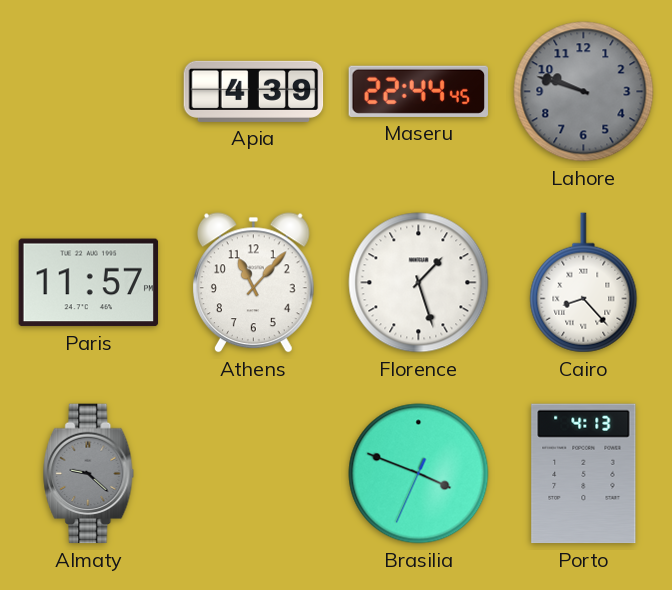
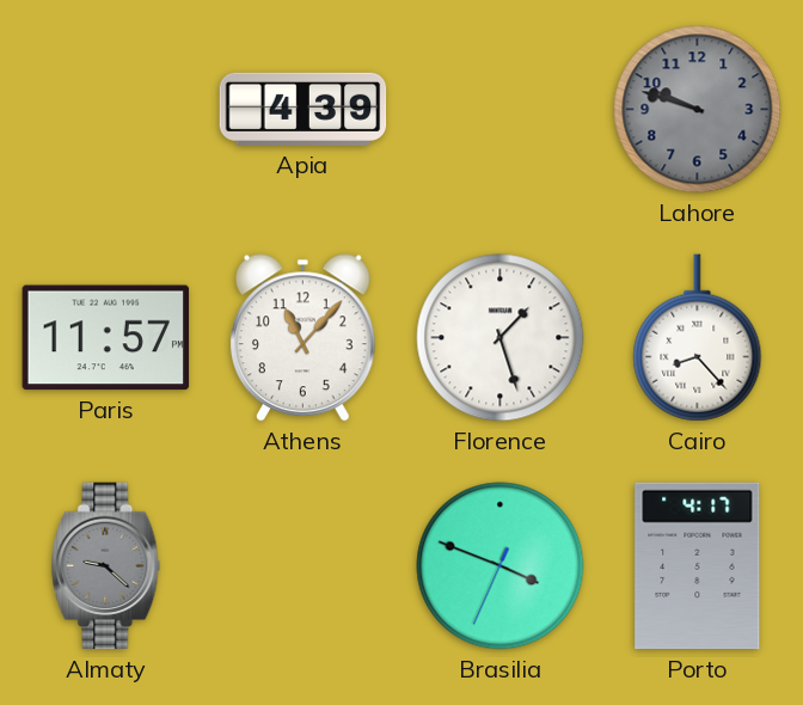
Maseru: 22:44 -> none
Porto: 4:13 -> 4:17
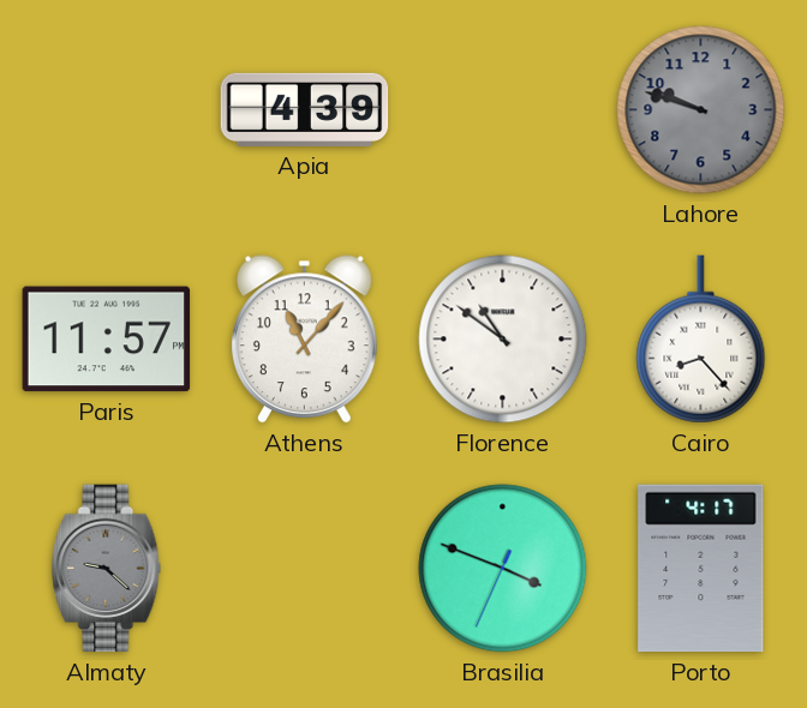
Florence: 1:27 -> 10:51
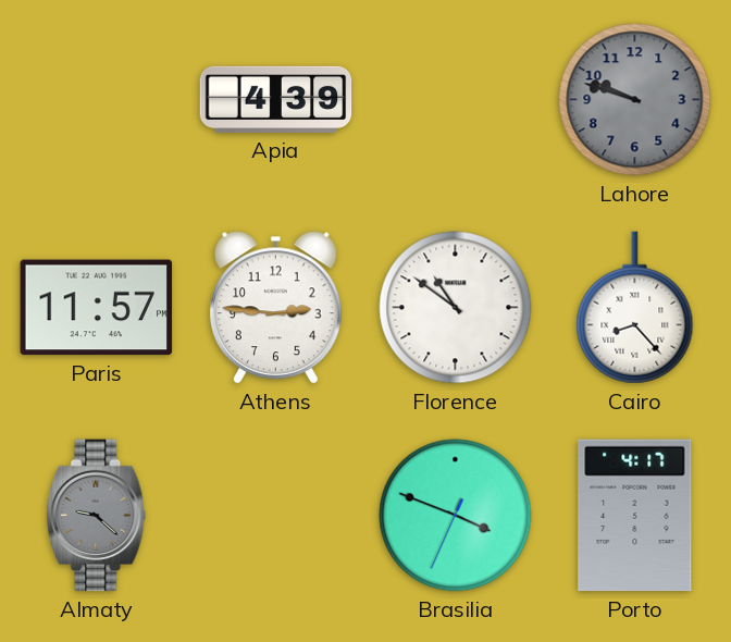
Athens: 11:07 -> 2:46
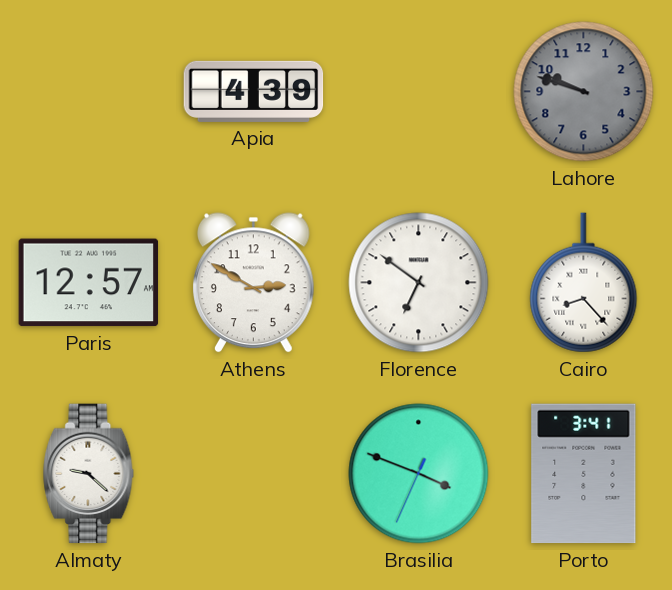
Paris: 11:57 -> 12:57
Athens: 2:46 -> 2:50
Florence: 10:51 -> 6:51
Almaty dial: grey -> white
Porto: 4:17 -> 3:41
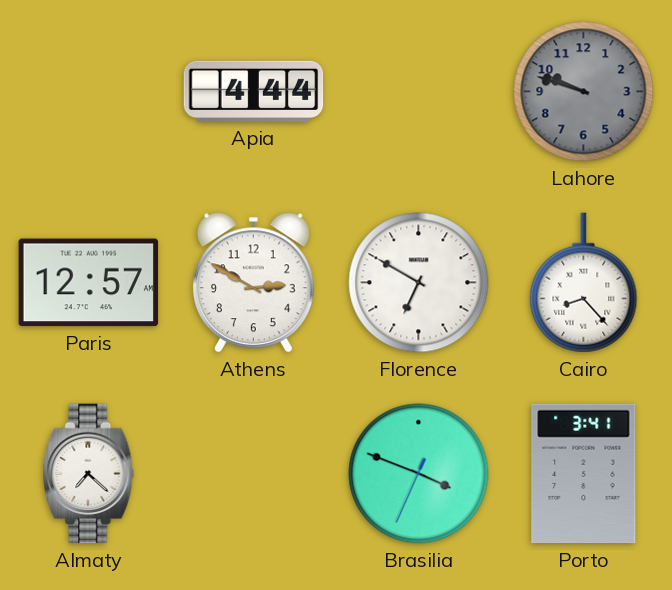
Apia: 4:39 -> 4:44
Florence: 6:51 -> 6:50
Almaty: 9:22 -> 7:22
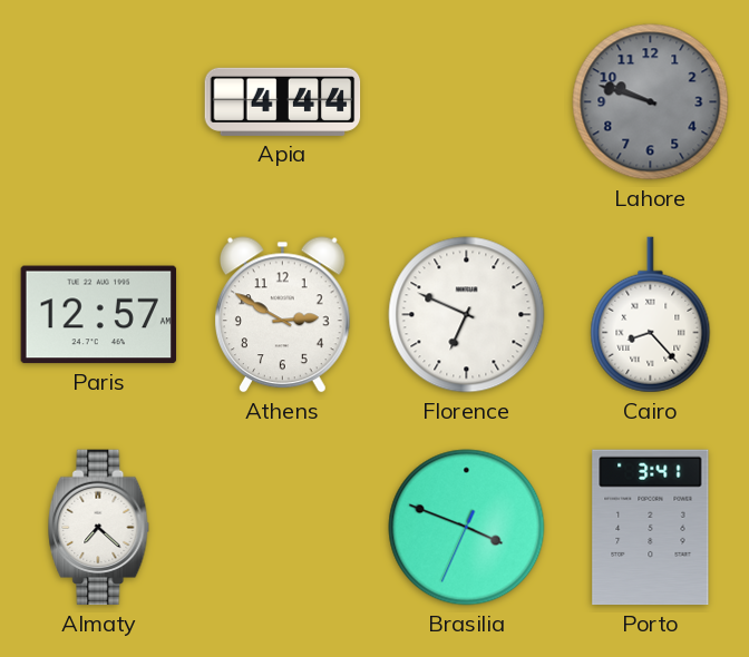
Florence: 6:50 -> 6:49
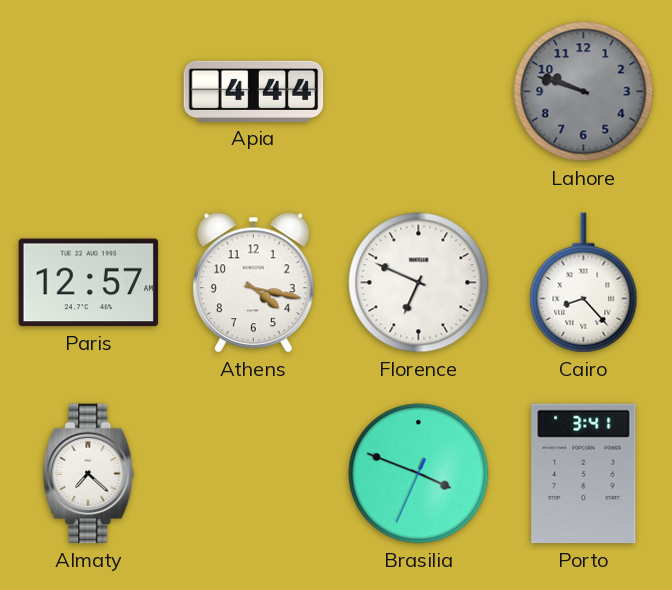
Athens: 2:50 -> 4:17
